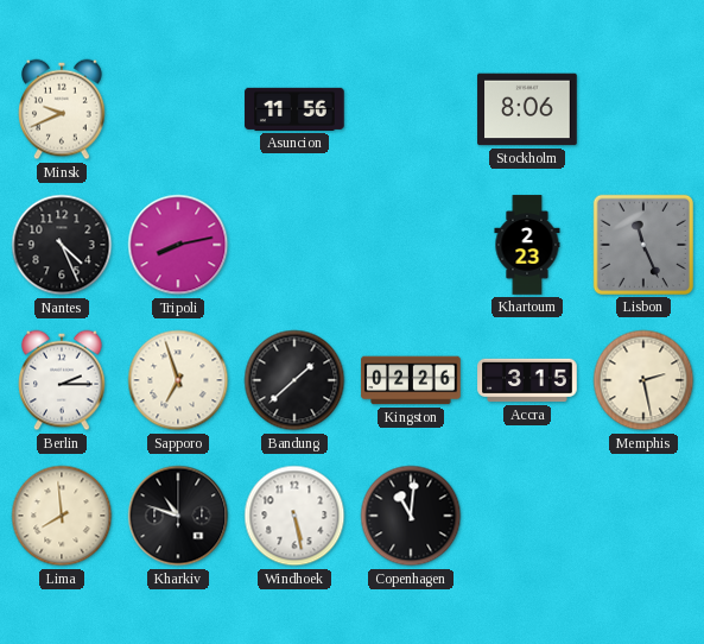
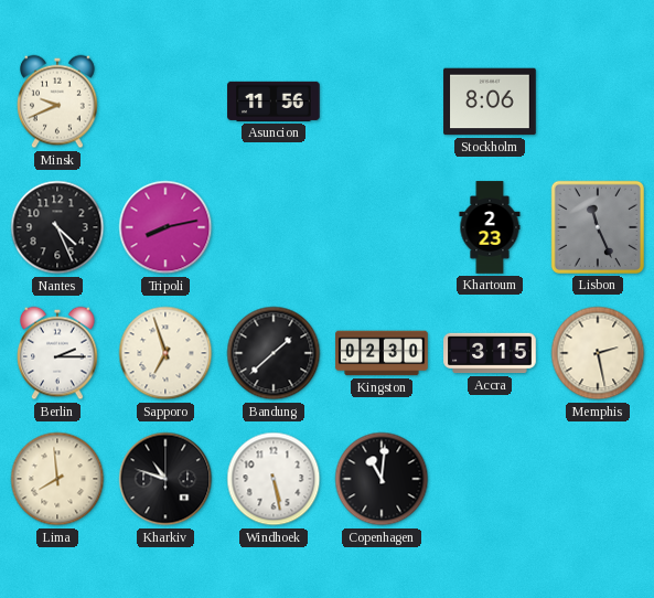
Kingston: 02:26 -> 02:30
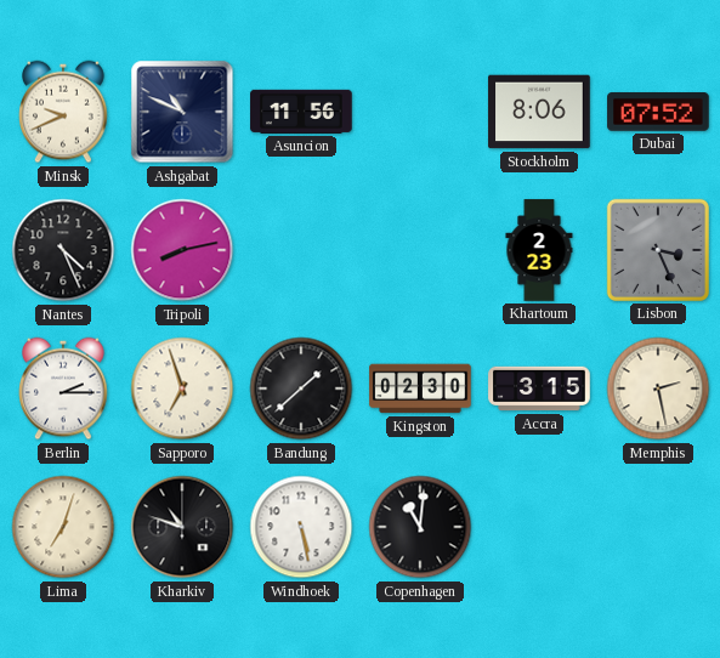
Ashgabat: none -> 10:49
Dubai: none -> 07:52
Lisbon: 11:26 -> 3:26
Lima: 7:59 -> 7:03
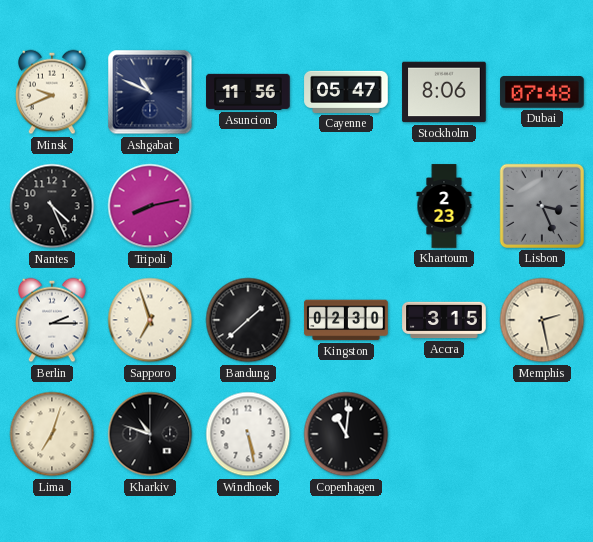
Cayenne: none -> 05:47
Dubai: 07:52 -> 07:48
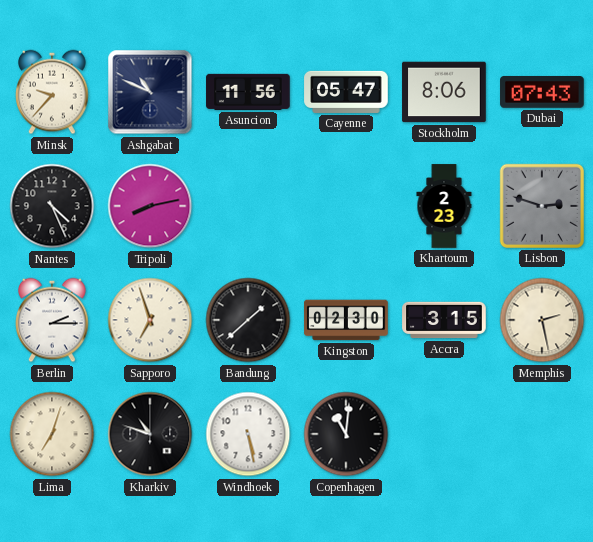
Minsk: 9:41 -> 9:37
Dubai: 07:48 -> 07:43
Lisbon: 3:26 -> 2:48
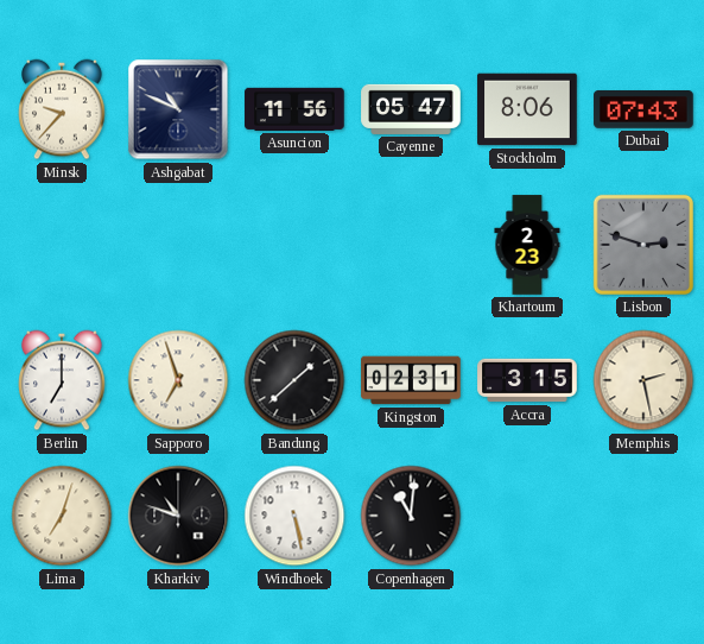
Nantes: 4:26 -> none
Tripoli: 8:13 -> none
Berlin: 2:15 -> 7:00
Kingston: 02:30 -> 02:31
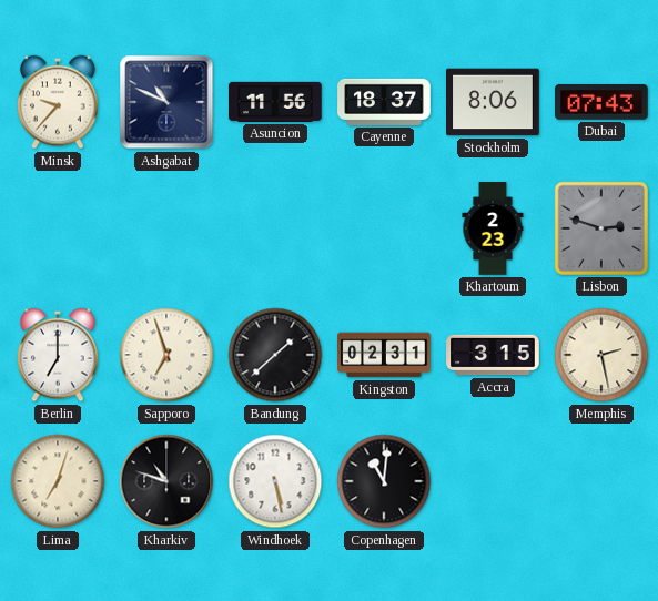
Cayenne: 05:47 -> 18:37
